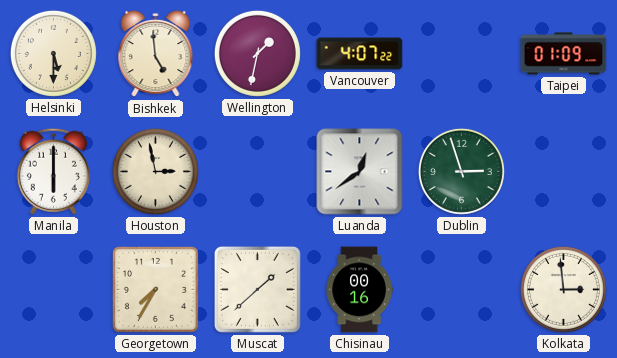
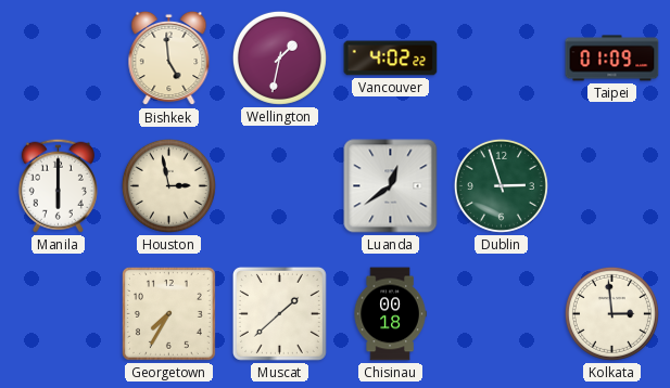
Helsinki: 5:30 -> none
Vancouver: 4:07 -> 4:02
Chisinau: 00:16 -> 00:18
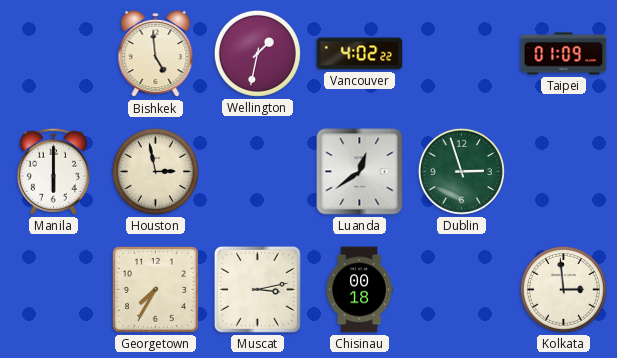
Muscat: 1:38 -> 3:13
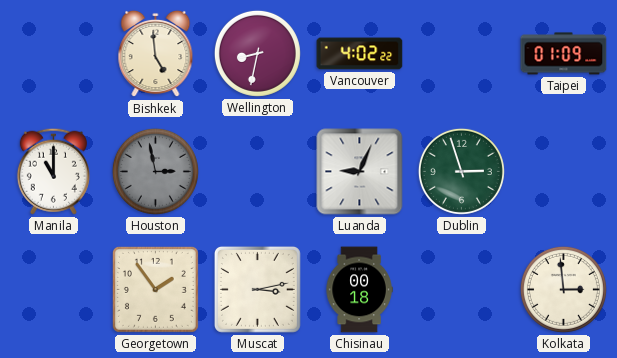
Wellington: 1:32 -> 8:32
Manila: 6:00 -> 11:00
Houston dial: cream -> grey
Luanda: 12:39 -> 9:04
Georgetown: 7:35 -> 1:54
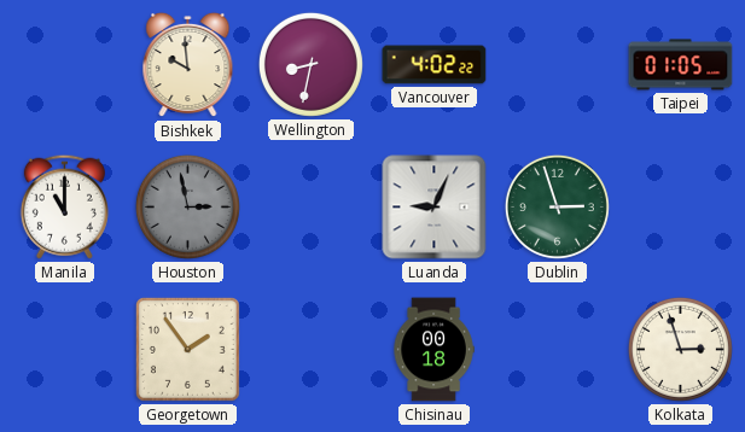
Bishkek: 4:59 -> 9:59
Taipei: 01:09 -> 01:05
Muscat: 3:13 -> none
Kolkata: 2:59 -> 2:57
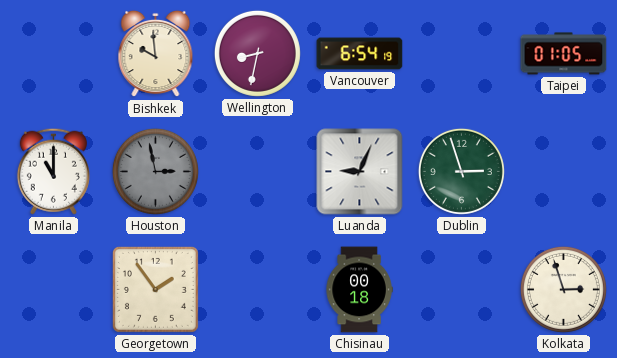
Vancouver: 4:02 -> 6:54
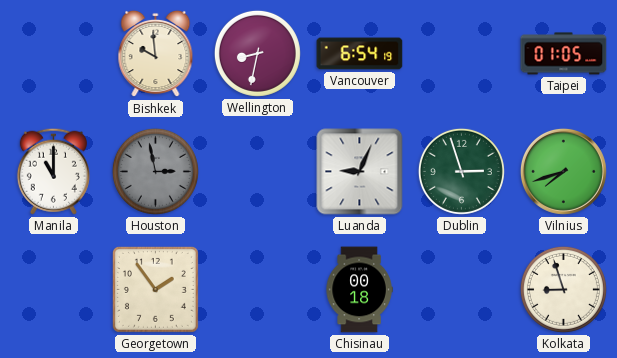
Vilnius: none -> 7:42
Kolkata: 2:57 -> 8:57
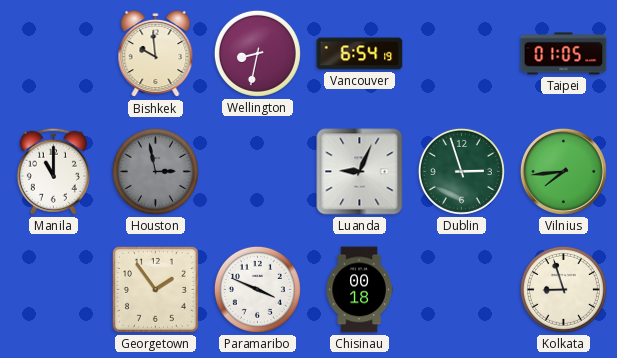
Vilnius: 7:42 -> 7:44
Paramaribo: none -> 3:49
